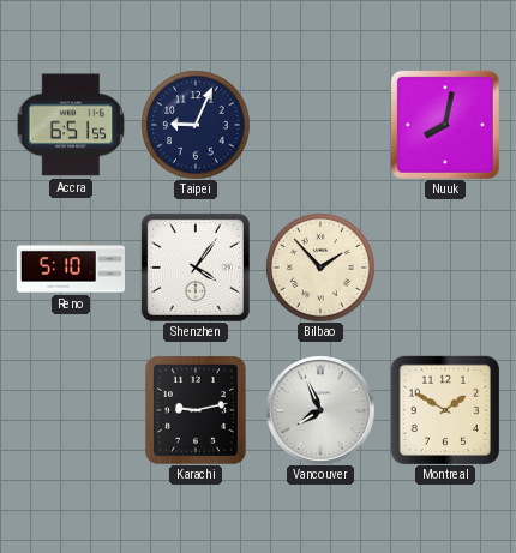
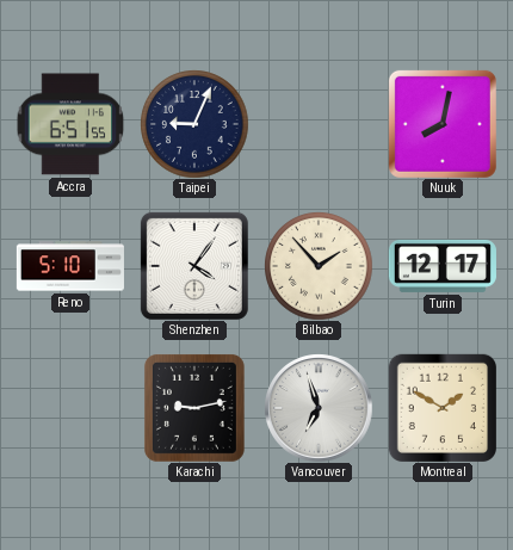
Turin: none -> 12:17
Vancouver: 7:56 -> 6:57
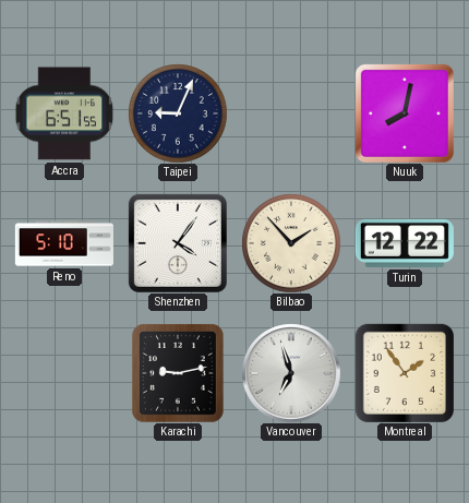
Turin: 12:17 -> 12:22
Montreal: 1:50 -> 1:54
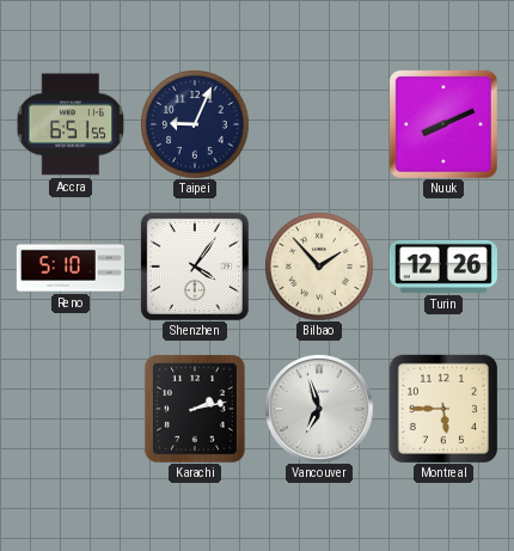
Nuuk: 8:02 -> 8:11
Turin: 12:22 -> 12:26
Karachi: 9:13 -> 2:13
Montreal: 1:54 -> 5:45
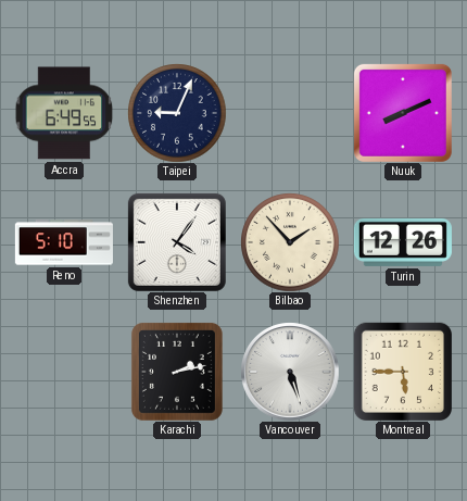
Accra: 6:51 -> 6:49
Vancouver: 6:57 -> 5:27
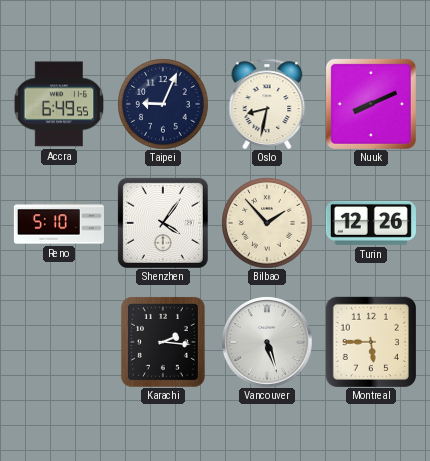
Oslo: none -> 8:32
Karachi: 2:13 -> 2:16
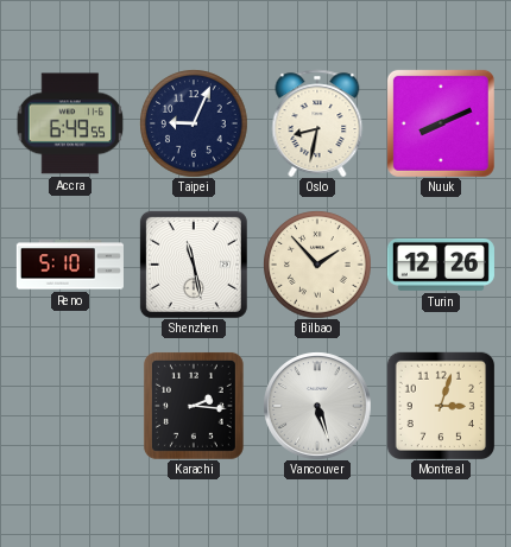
Shenzhen: 4:06 -> 11:28
Montreal: 5:45 -> 3:03
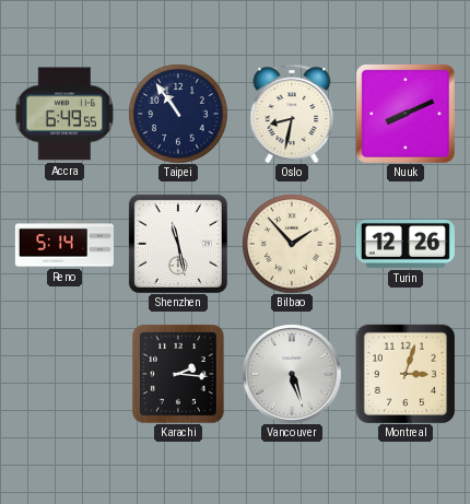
Taipei: 9:04 -> 10:54
Reno: 5:10 -> 5:14
